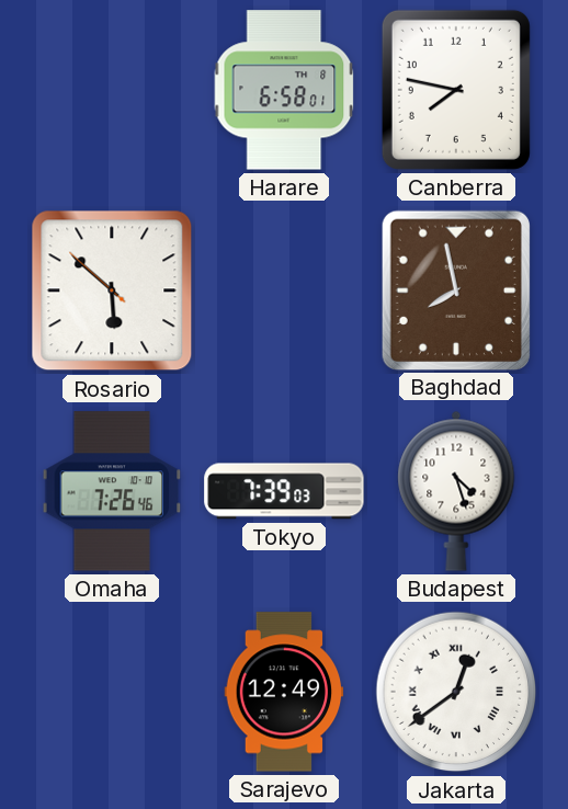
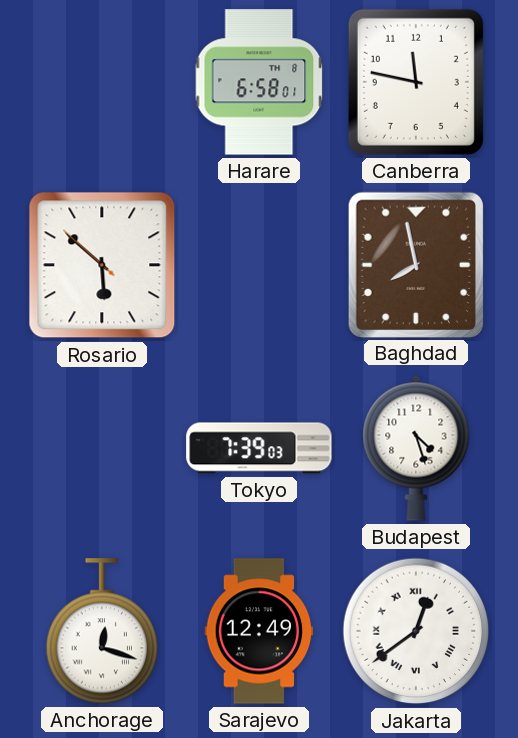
Canberra: 7:47 -> 11:47
Omaha: 7:26 -> none
Anchorage: none -> 12:18
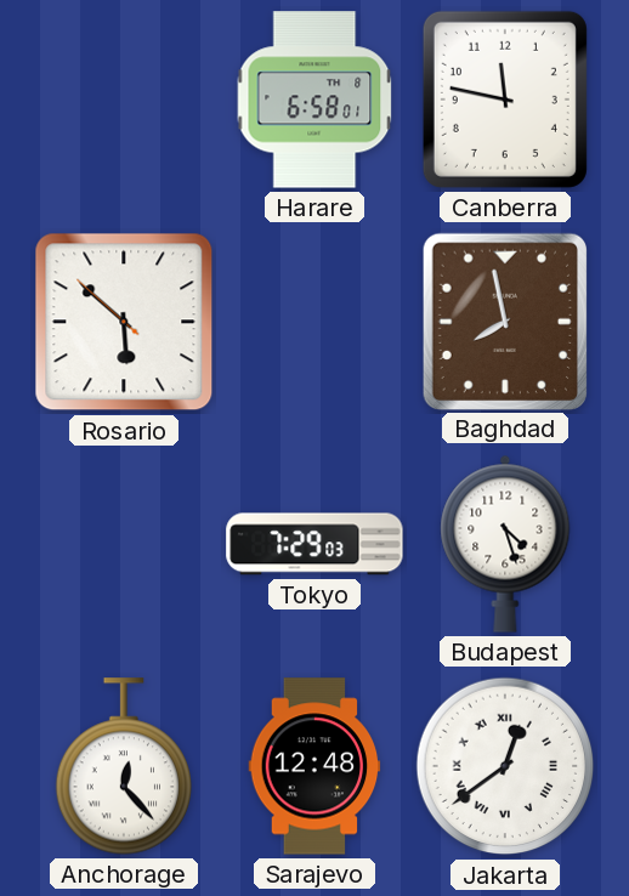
Tokyo: 7:39 -> 7:29
Anchorage: 12:18 -> 12:23
Sarajevo: 12:49 -> 12:48
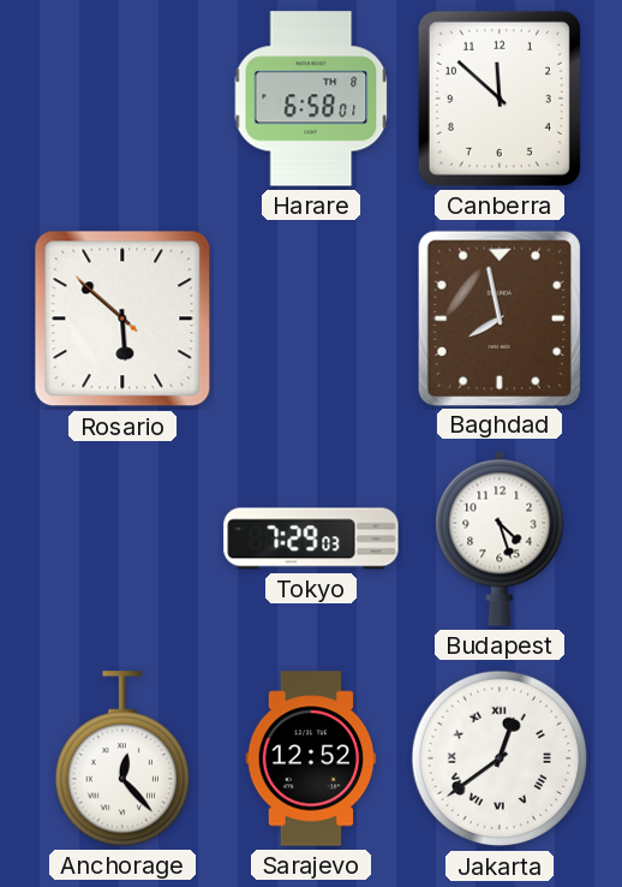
Canberra: 11:47 -> 11:52
Sarajevo: 12:48 -> 12:52
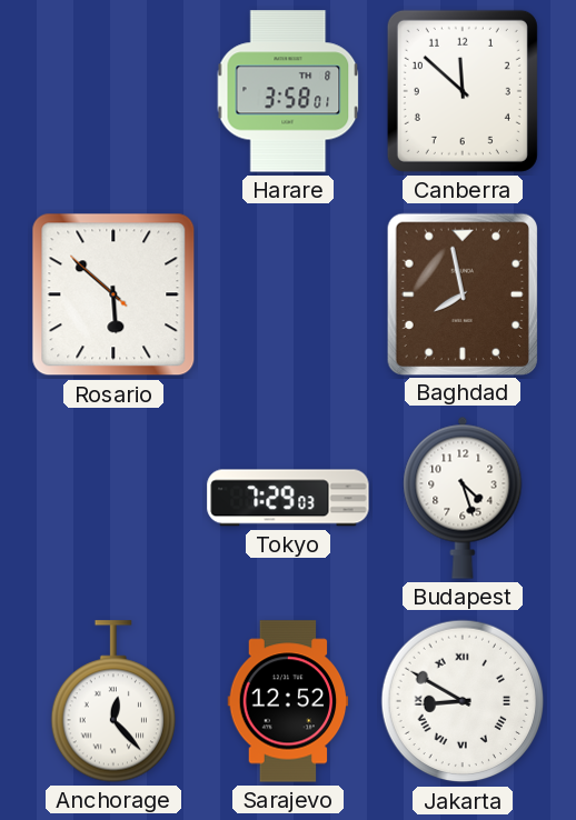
Harare: 6:58 -> 3:58
Jakarta: 12:39 -> 8:50
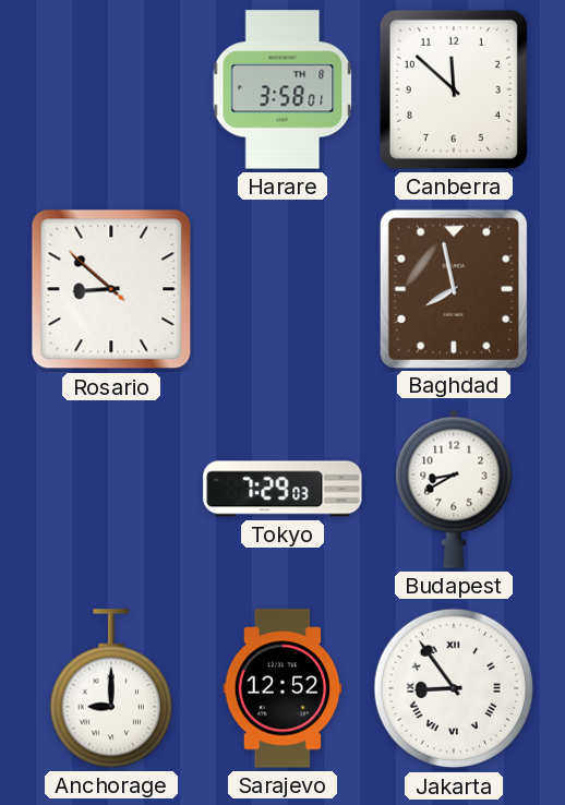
Rosario: 5:51 -> 8:51
Budapest: 4:27 -> 8:40
Anchorage: 12:23 -> 9:00
Jakarta: 8:50 -> 8:54
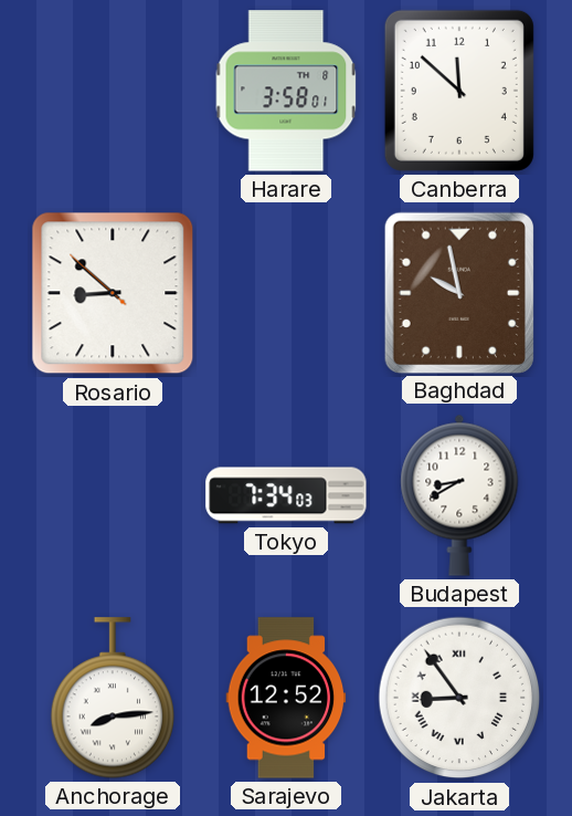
Baghdad: 7:58 -> 9:58
Tokyo: 7:29 -> 7:34
Anchorage: 9:00 -> 8:14
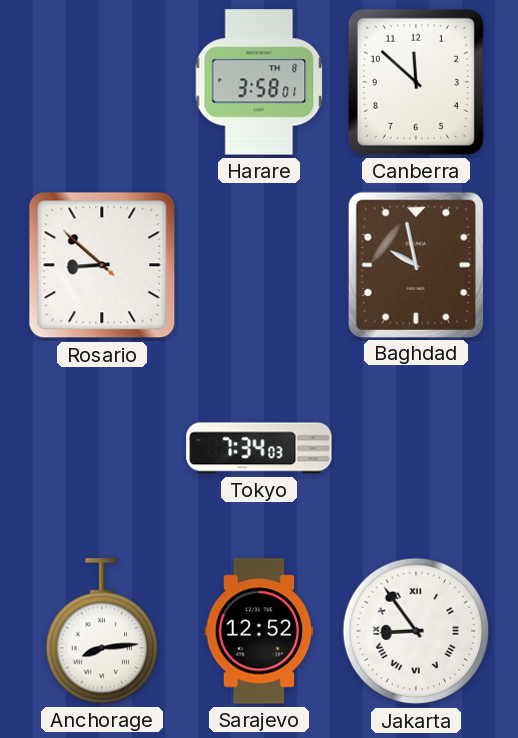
Budapest: 8:40 -> none
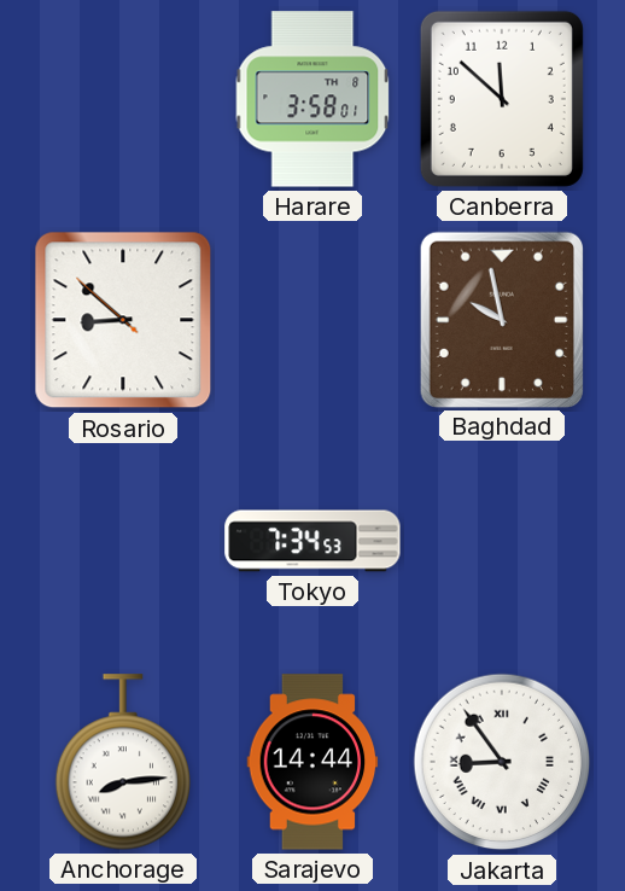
Tokyo: 7:34:03 -> 7:34:53
Sarajevo: 12:52 -> 14:44
